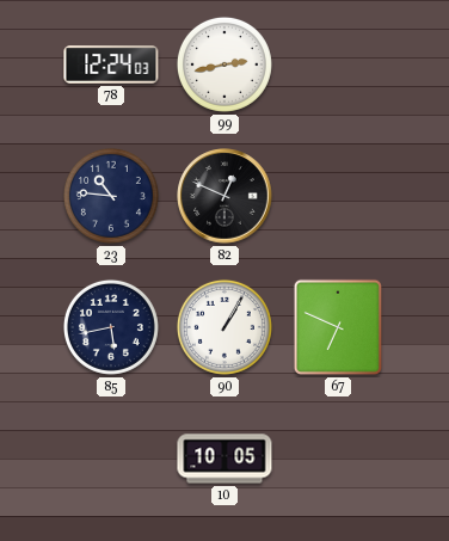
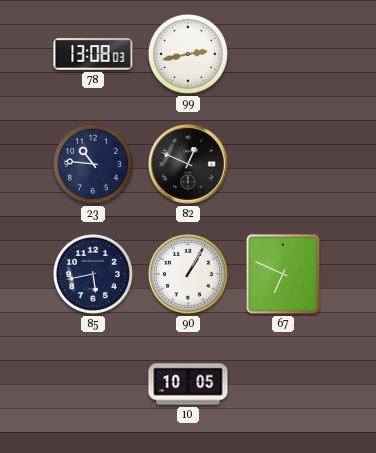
78: 12:24 -> 13:08
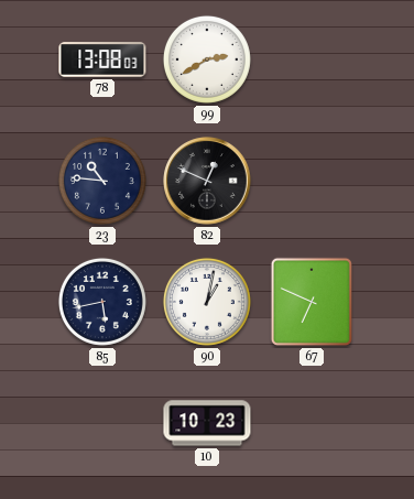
99: 2:43 -> 2:40
90: 1:05 -> 1:02
10: 10:05 -> 10:23
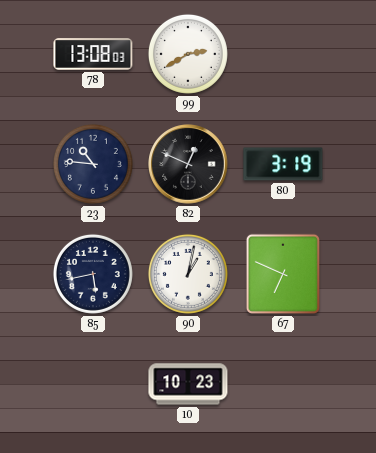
80: none -> 3:19
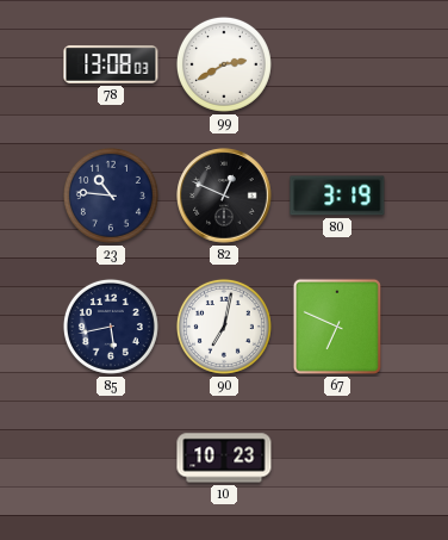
90: 1:02 -> 7:02
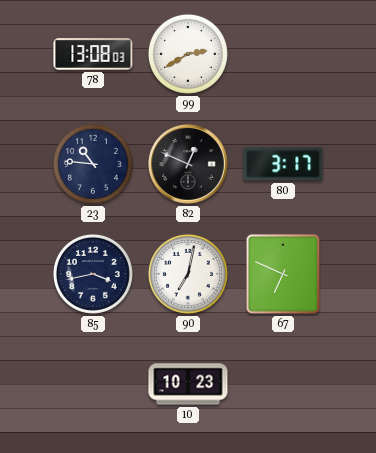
80: 3:19 -> 3:17
85: 5:43 -> 3:43
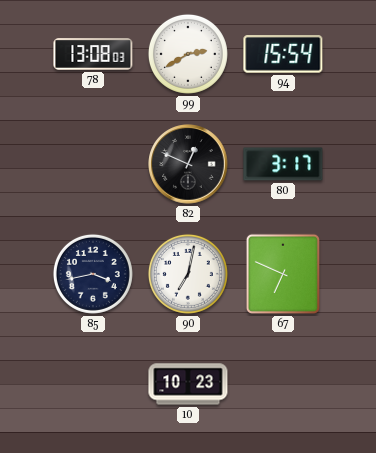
94: none -> 15:54
23: 10:46 -> none
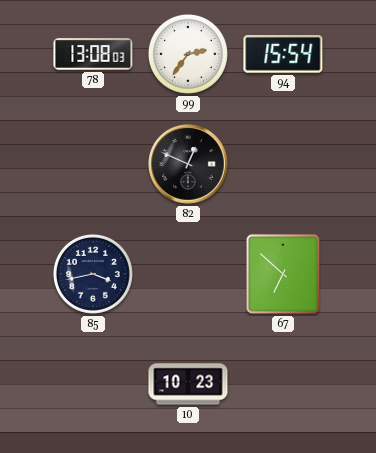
99: 2:40 -> 2:36
80: 3:17 -> none
90: 7:02 -> none
67: 6:49 -> 6:52
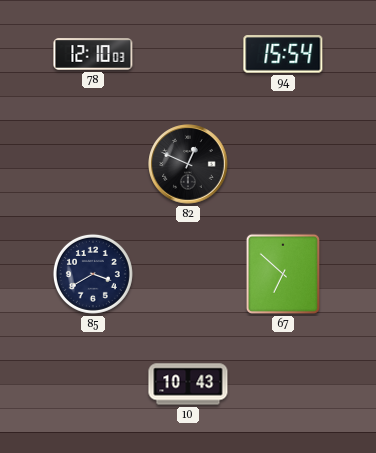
78: 13:08 -> 12:10
99: 2:36 -> none
85: 3:43 -> 3:40
10: 10:23 -> 10:43
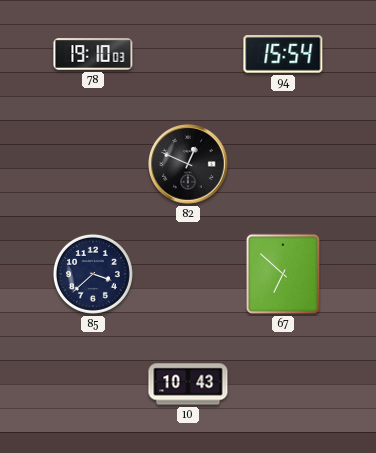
78: 12:10 -> 19:10
85: 3:40 -> 3:38
